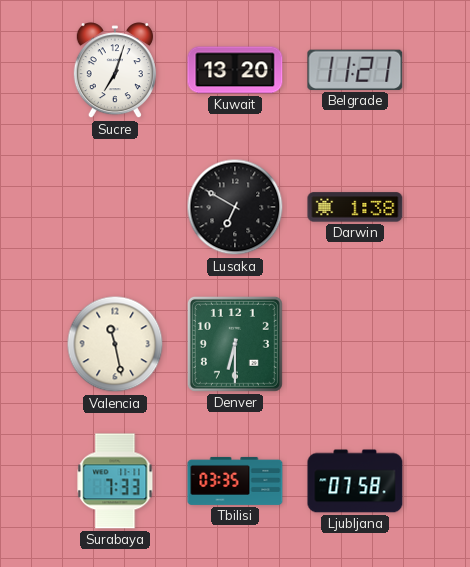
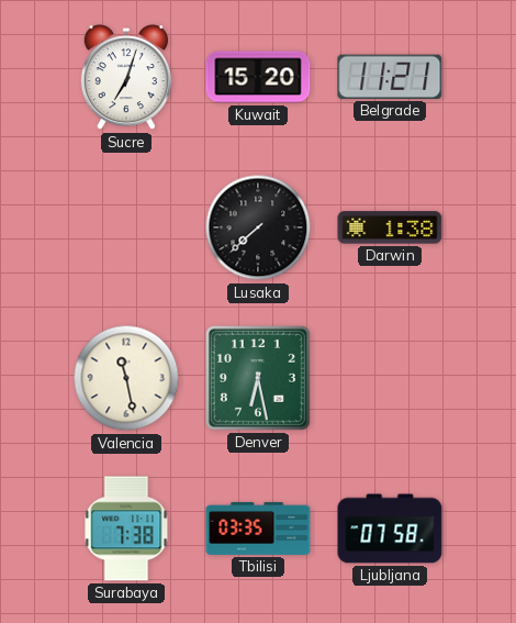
Kuwait: 13:20 -> 15:20
Lusaka: 6:50 -> 7:38
Denver: 6:30 -> 6:28
Surabaya: 7:33 -> 7:38
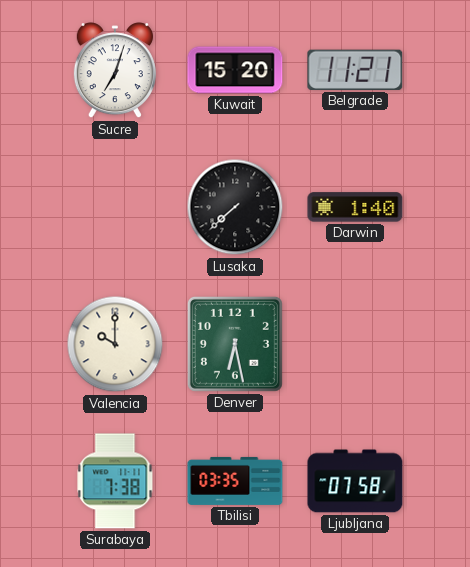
Darwin: 1:38 -> 1:40
Valencia: 11:28 -> 10:00
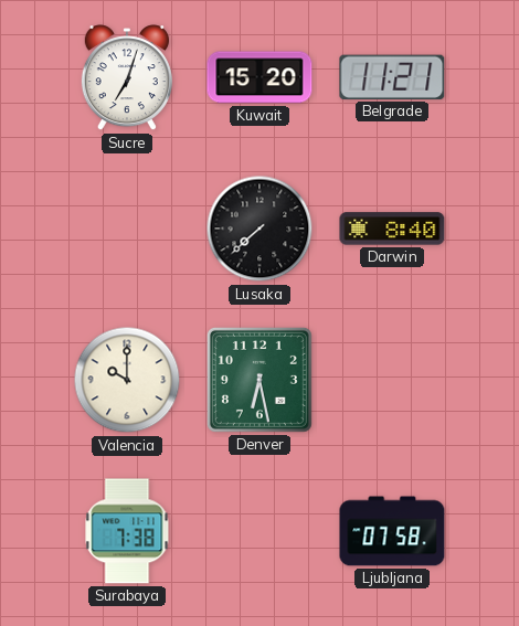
Darwin: 1:40 -> 8:40
Tbilisi: 03:35 -> none
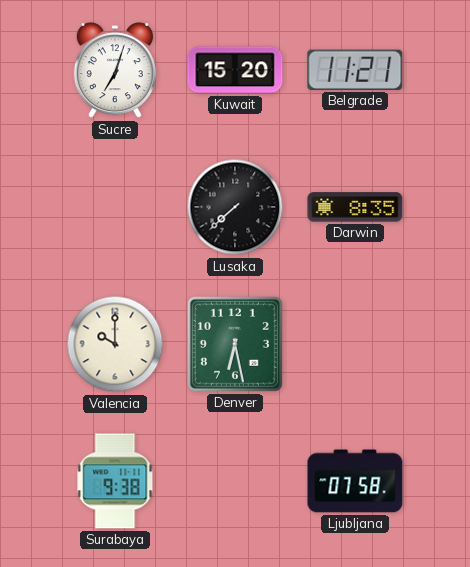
Darwin: 8:40 -> 8:35
Surabaya: 7:38 -> 9:38
